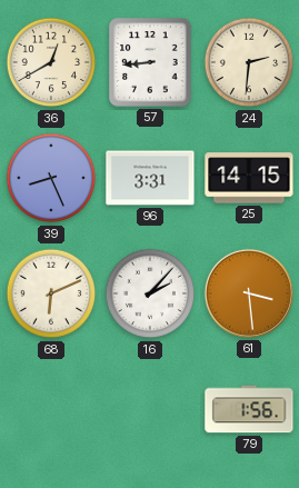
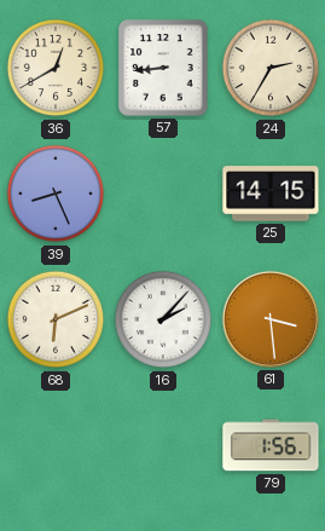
24: 2:31 -> 2:35
96: 3:31 -> none
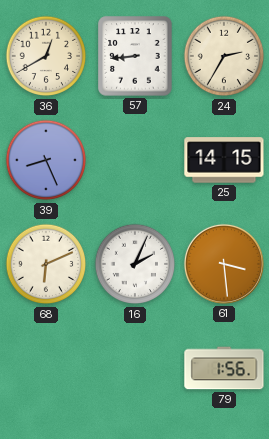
16: 2:07 -> 2:04
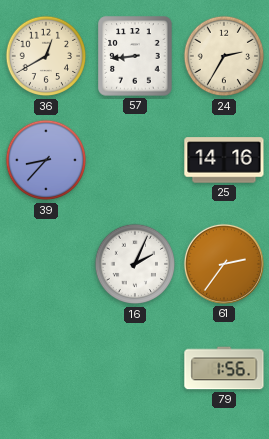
39: 8:26 -> 8:37
25: 14:15 -> 14:16
68: 6:11 -> none
61: 3:29 -> 2:36
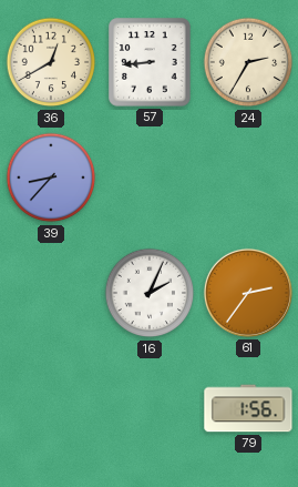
25: 14:16 -> none
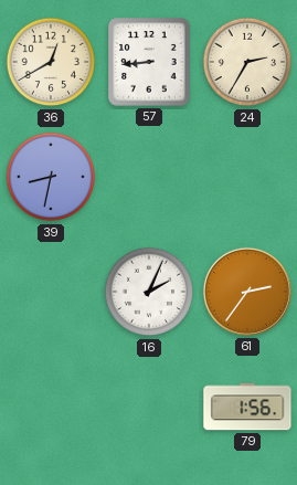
39: 8:37 -> 8:32
